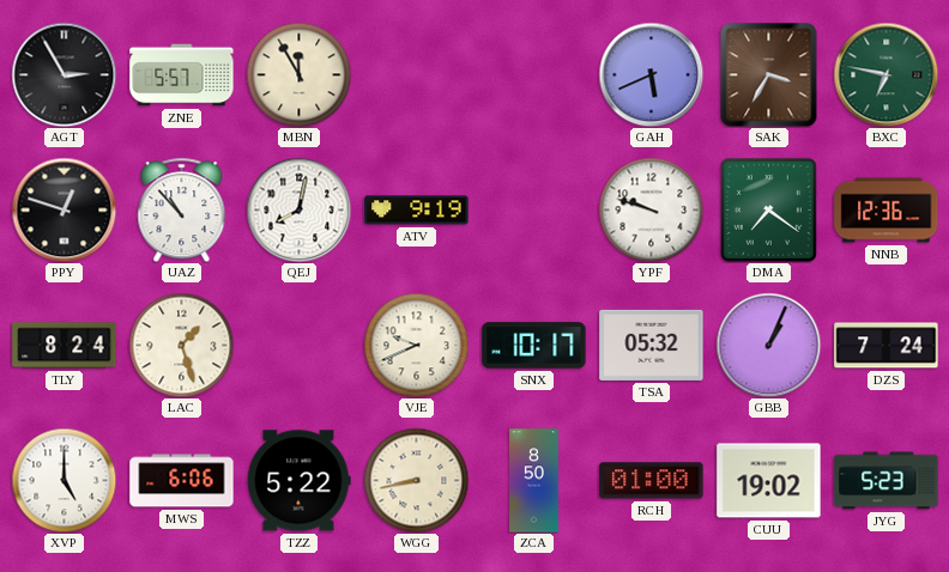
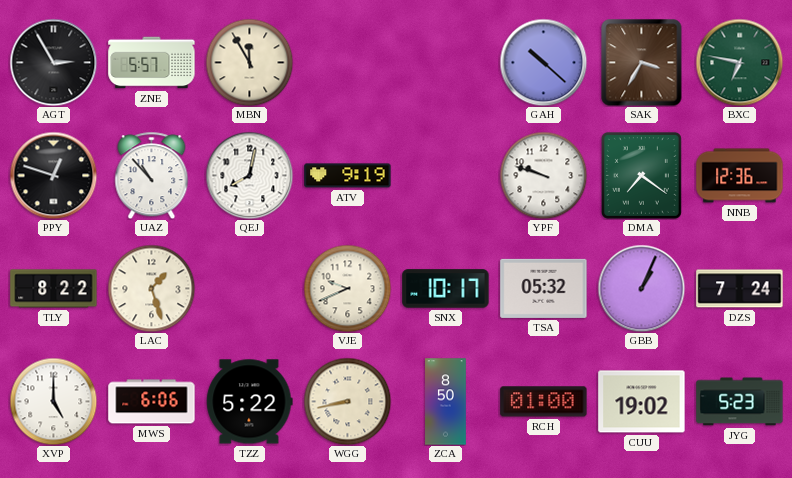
GAH: 5:41 -> 10:22
TLY: 8:24 -> 8:22
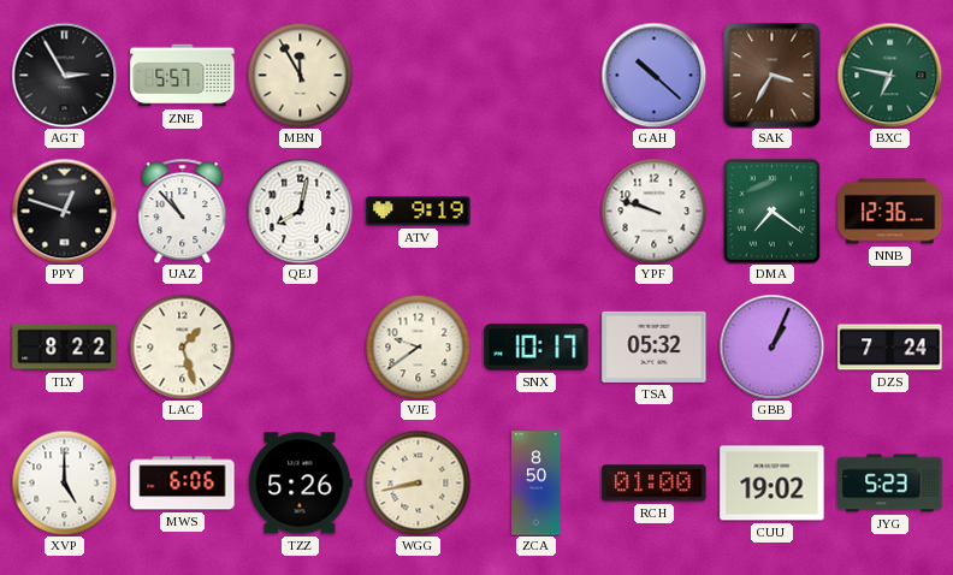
VJE: 9:41 -> 9:39
TZZ: 5:22 -> 5:26
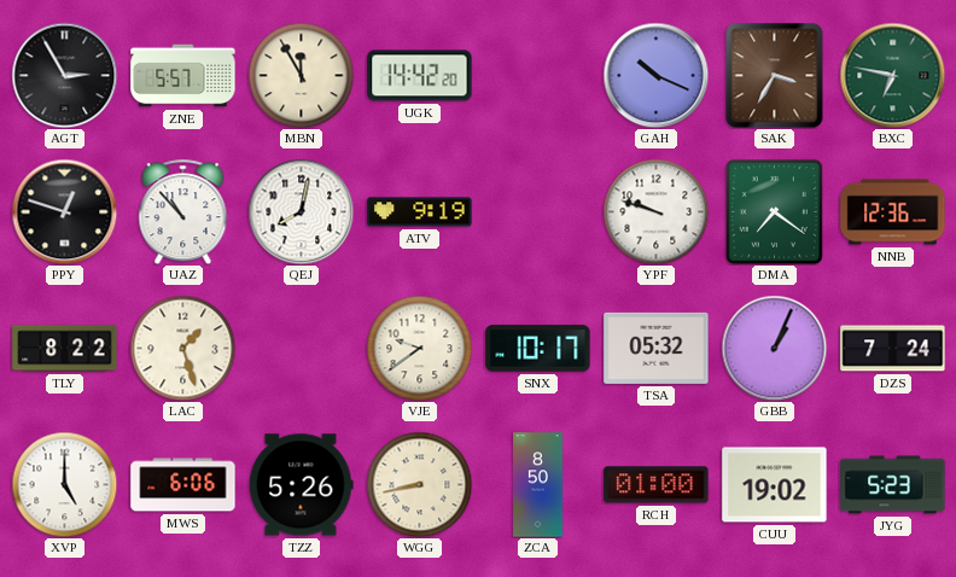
UGK: none -> 14:42
GAH: 10:22 -> 10:19
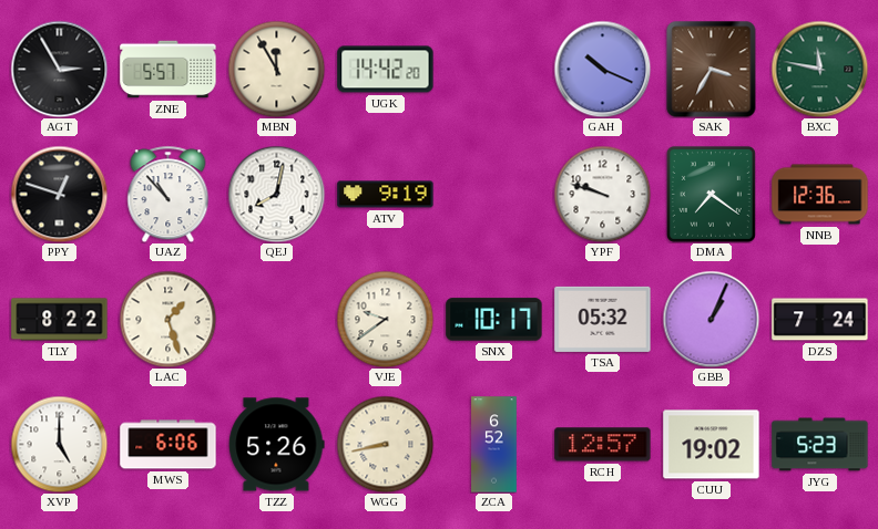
BXC: 6:47 -> 11:47
ZCA: 8:50 -> 6:52
RCH: 01:00 -> 12:57
